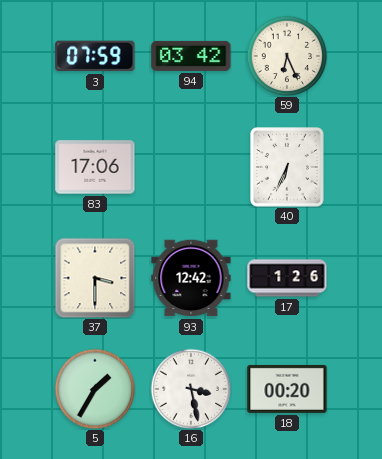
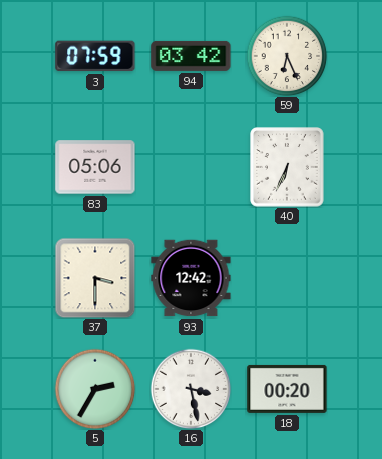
83: 17:06 -> 05:06
17: 1:26 -> none
5: 1:35 -> 2:35
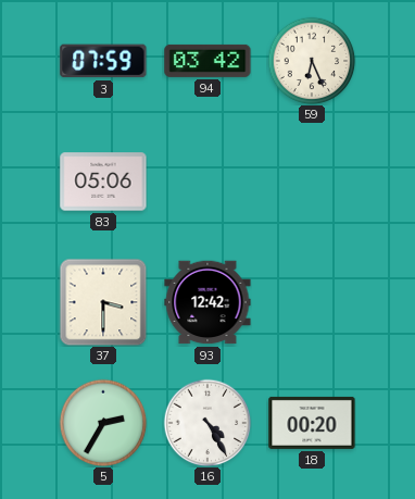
40: 6:34 -> none
16: 3:28 -> 4:25
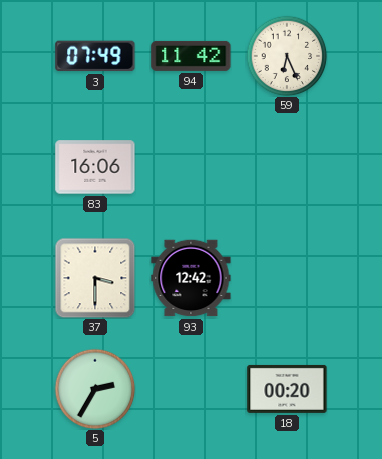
3: 07:59 -> 07:49
94: 03:42 -> 11:42
83: 05:06 -> 16:06
16: 4:25 -> none
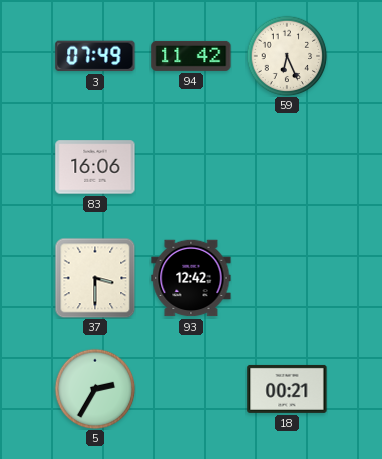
18: 00:20 -> 00:21
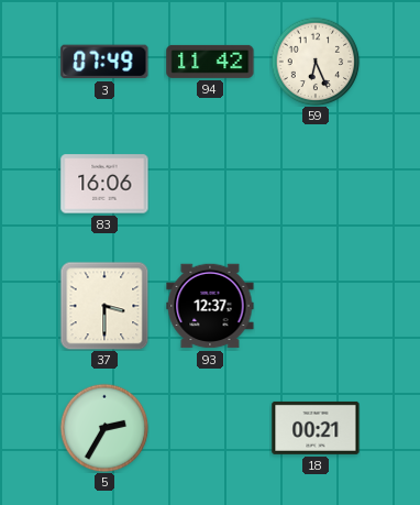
93: 12:42 -> 12:37
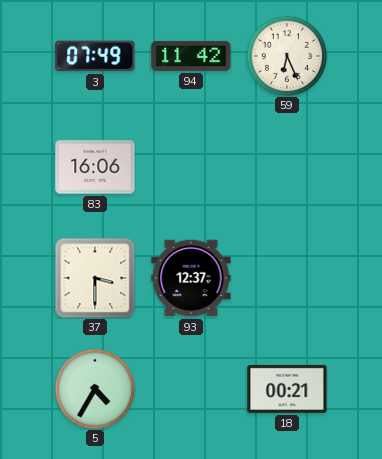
5: 2:35 -> 4:35
